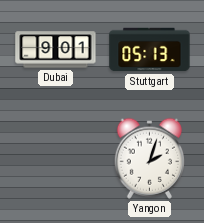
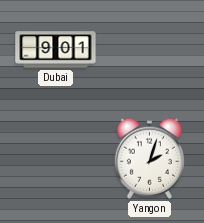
Stuttgart: 05:13 -> none
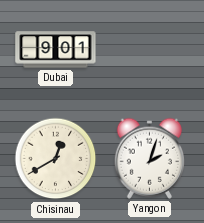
Chisinau: none -> 12:40
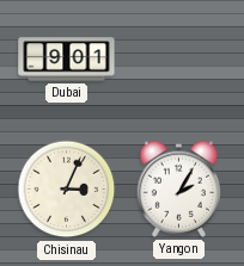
Chisinau: 12:40 -> 3:04
Yangon: 2:03 -> 2:05
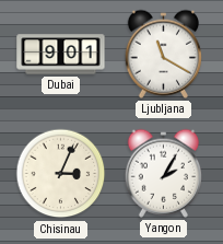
Ljubljana: none -> 11:20
